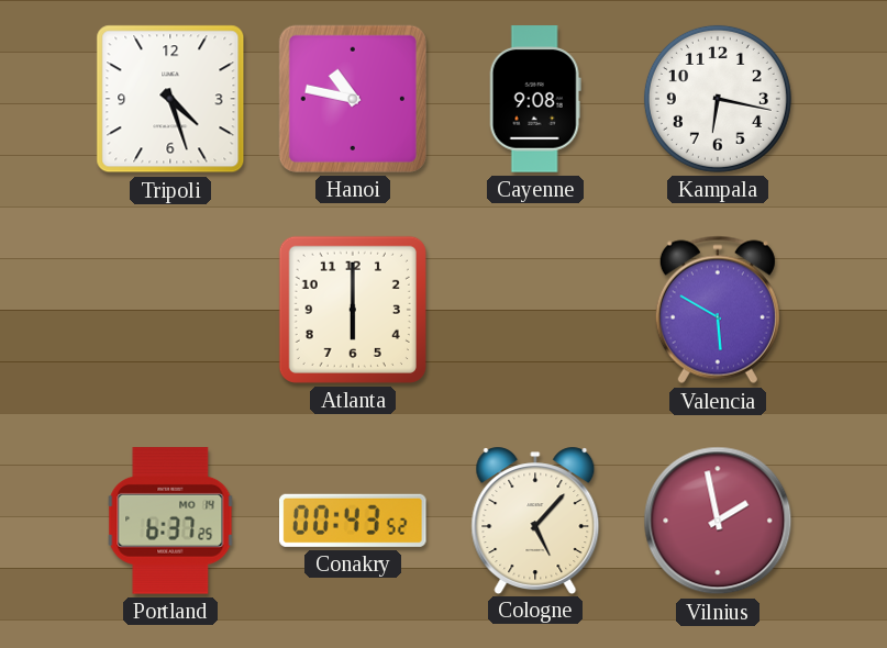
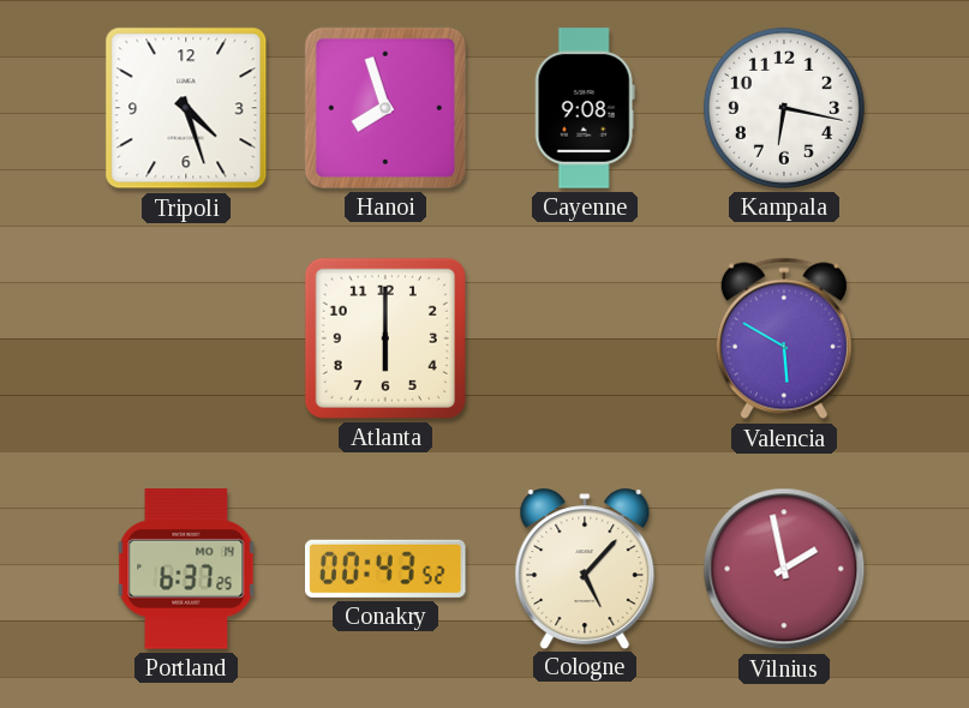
Hanoi: 10:47 -> 7:57
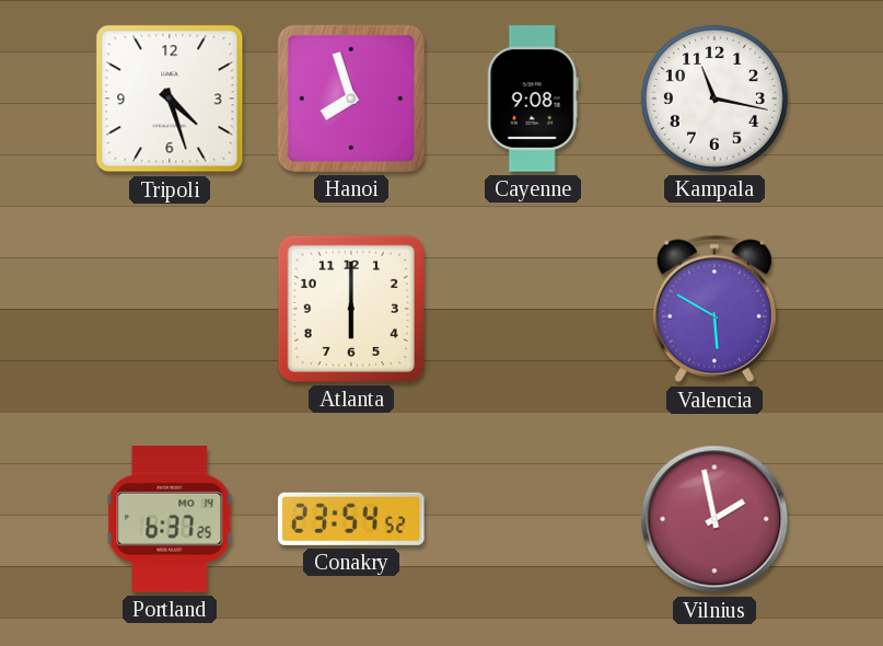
Kampala: 6:17 -> 11:17
Conakry: 00:43 -> 23:54
Cologne: 5:07 -> none
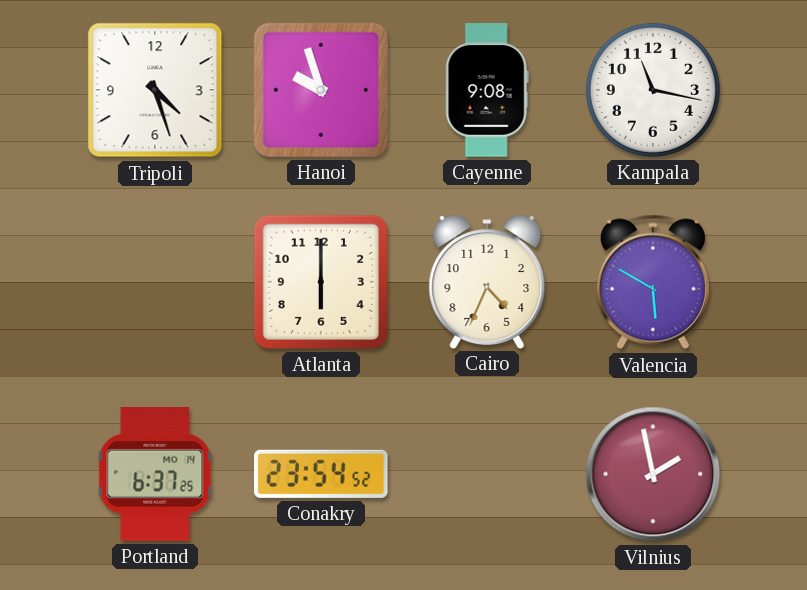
Hanoi: 7:57 -> 9:57
Cairo: none -> 4:34
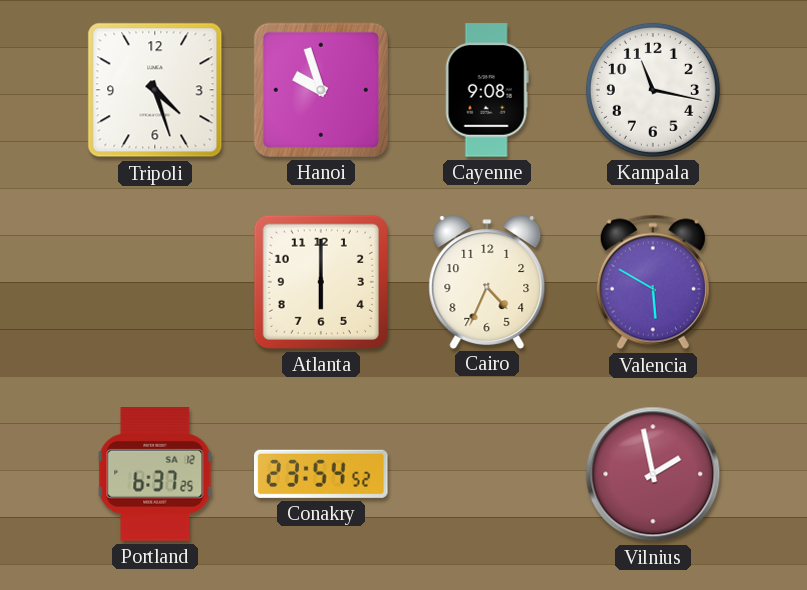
Portland date: MO 14 -> SA 12
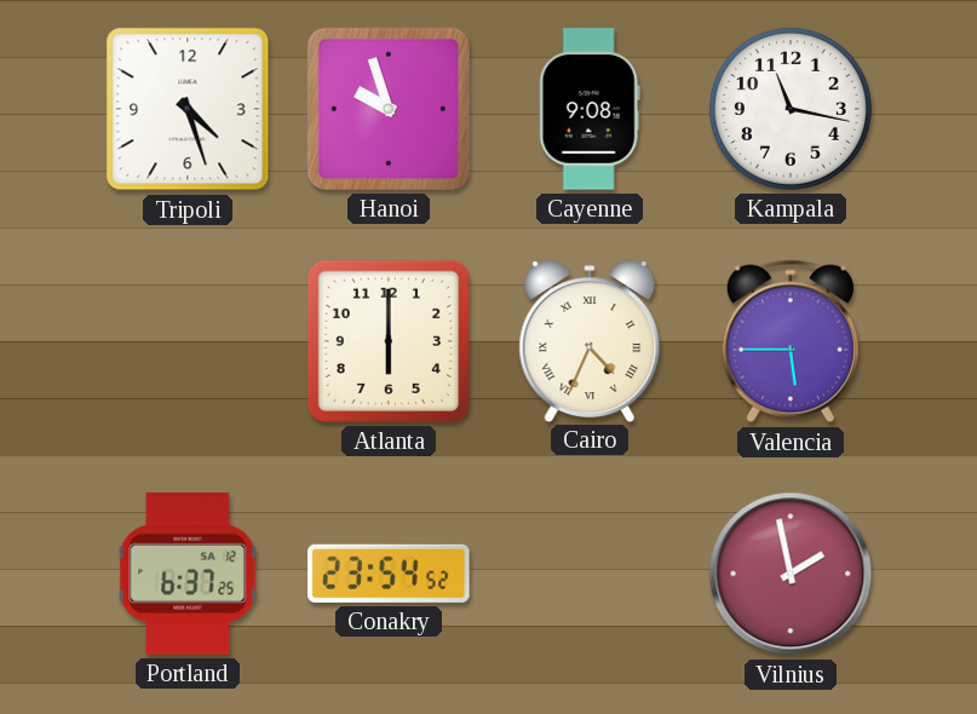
Cairo numerals: Arabic -> Roman
Valencia: 5:50 -> 5:45
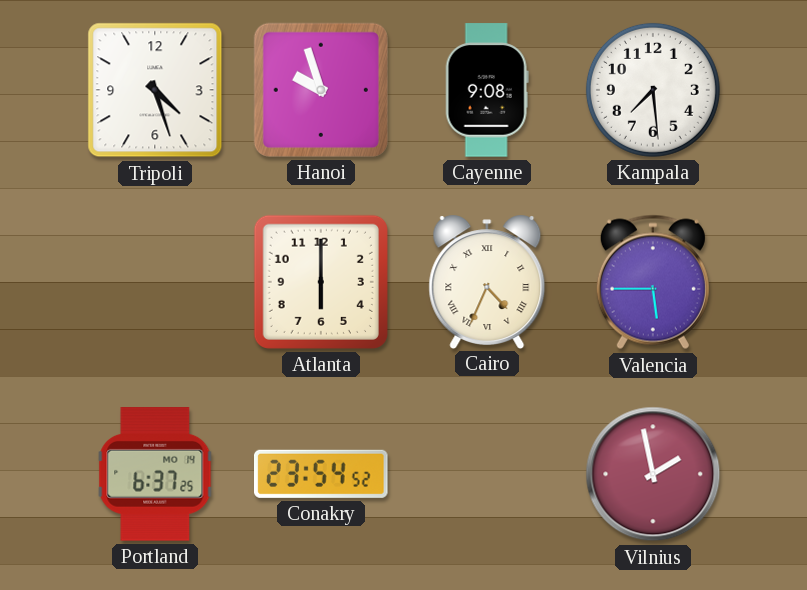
Kampala: 11:17 -> 7:29
Portland date: SA 12 -> MO 14
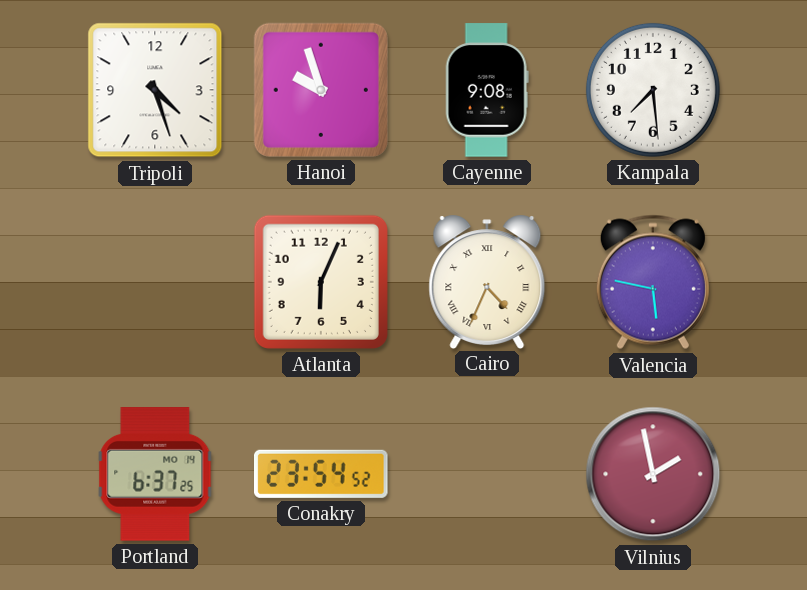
Atlanta: 6:00 -> 6:04
Valencia: 5:45 -> 5:47
